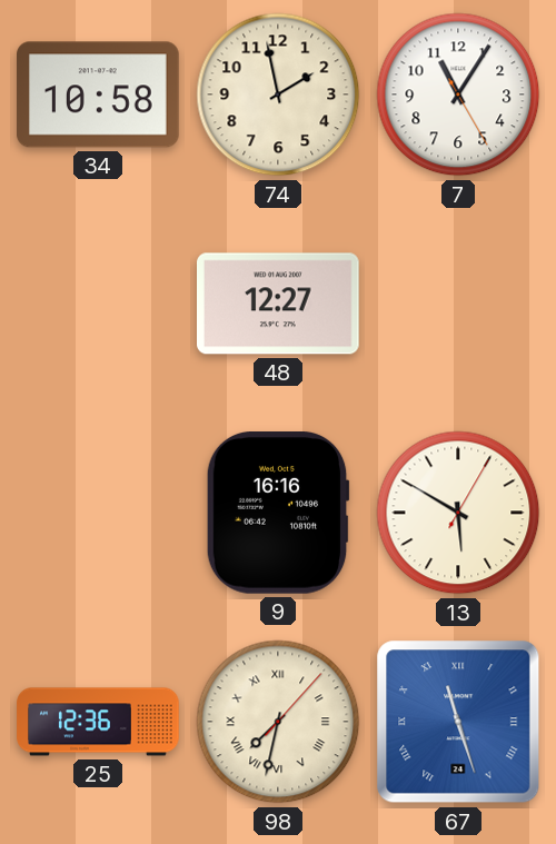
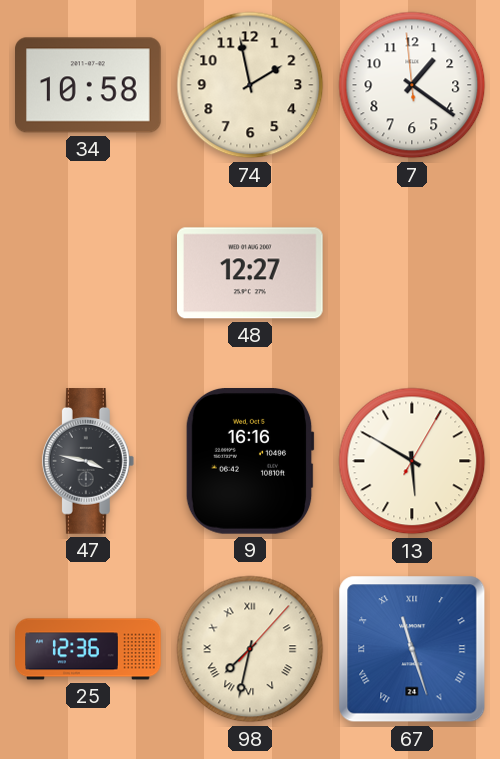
7: 11:05 -> 1:20
47: none -> 3:47
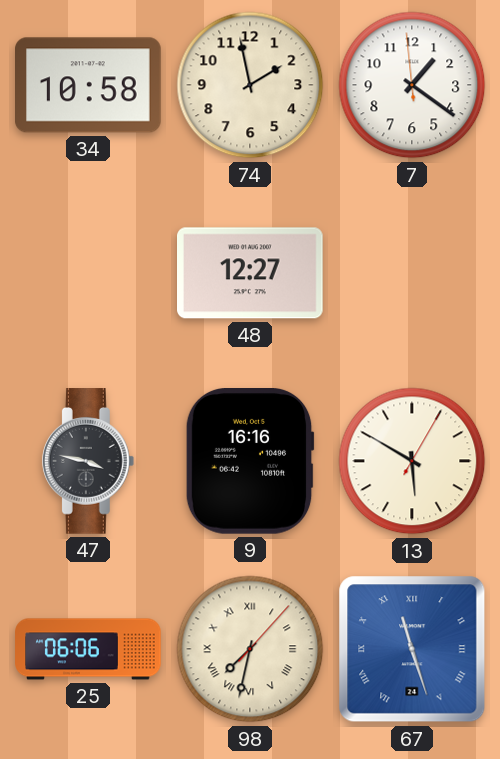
25: 12:36 -> 06:06
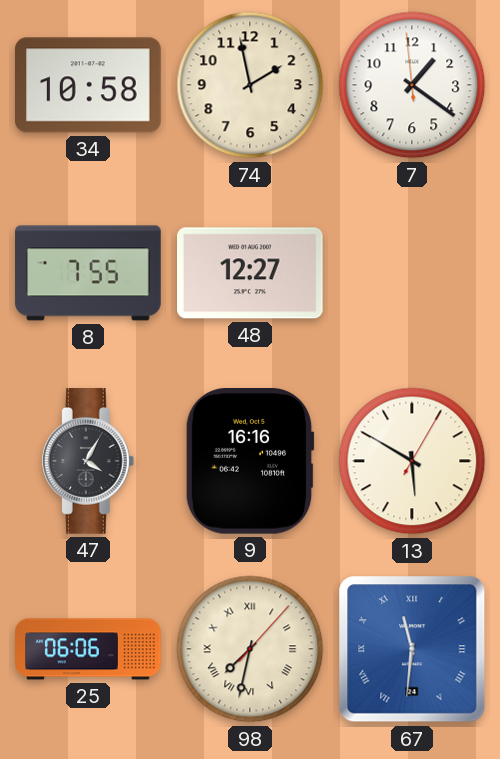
8: none -> 7:55
47: 3:47 -> 4:05
67: 11:27 -> 11:31
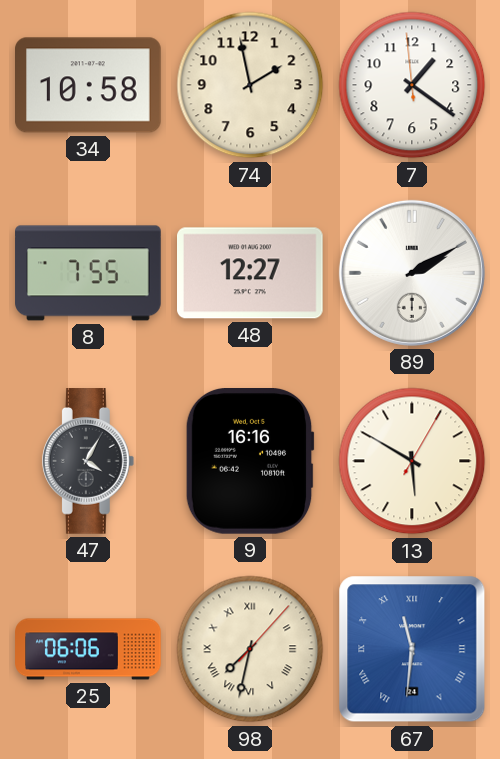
89: none -> 2:10
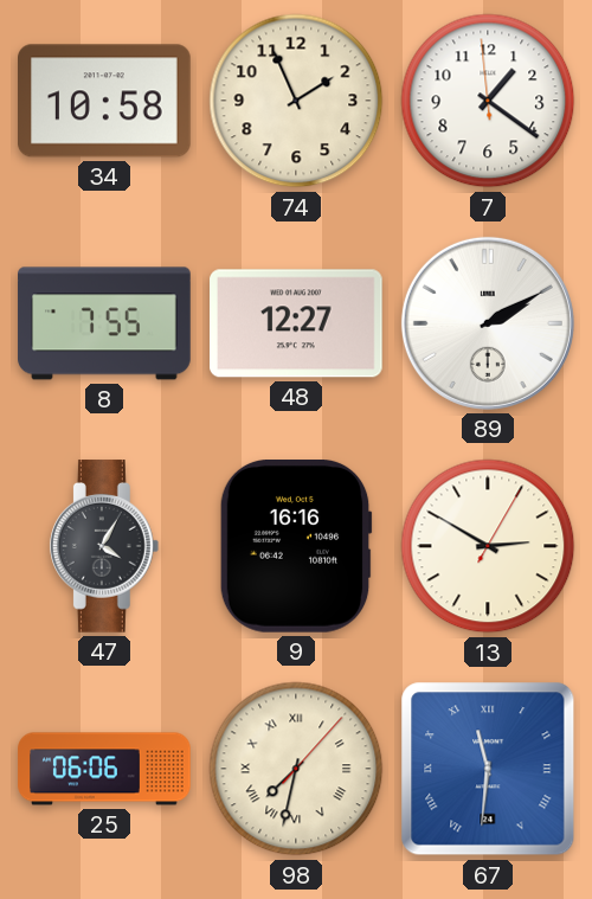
74: 1:58 -> 1:56
13: 5:50 -> 2:50
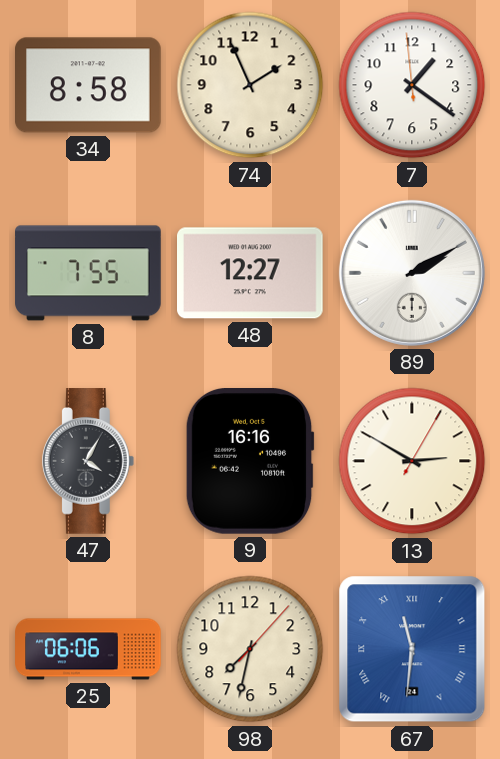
34: 10:58 -> 8:58
98 numerals: Roman -> Arabic
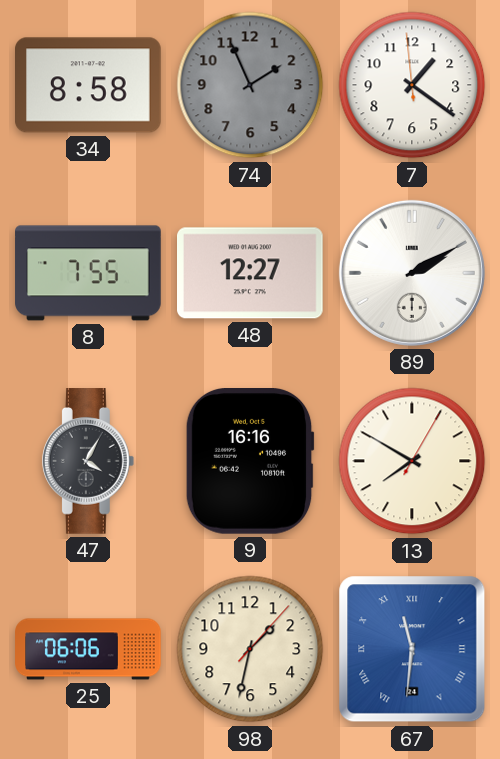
74 dial: cream -> grey
13: 2:50 -> 7:50
98: 7:32 -> 1:32
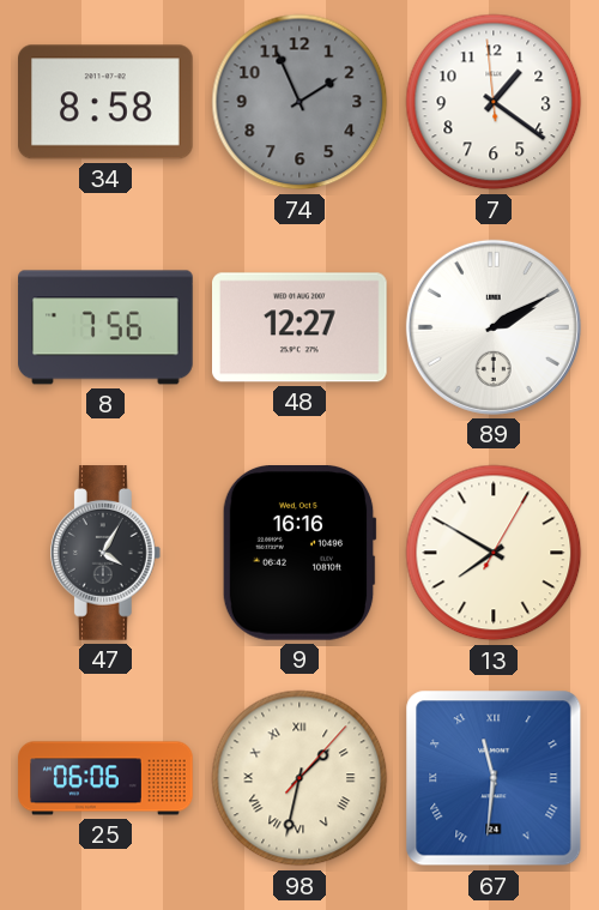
8: 7:55 -> 7:56
98 numerals: Arabic -> Roman
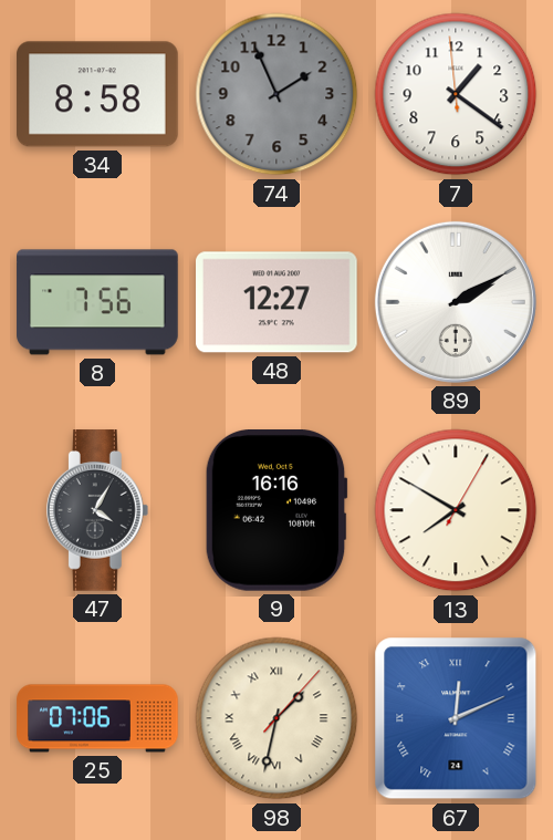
25: 06:06 -> 07:06
67: 11:31 -> 12:11
